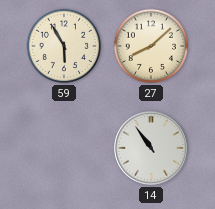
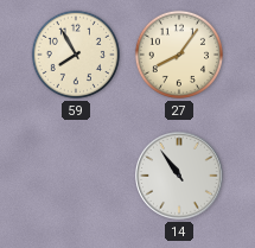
59: 5:55 -> 7:55
27: 8:08 -> 8:06
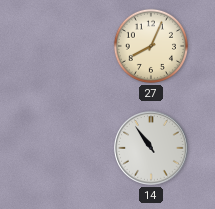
59: 7:55 -> none
27: 8:06 -> 8:04
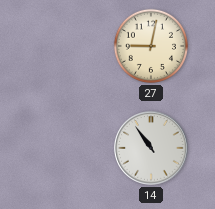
27: 8:04 -> 9:02
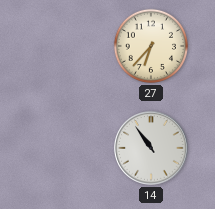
27: 9:02 -> 6:37
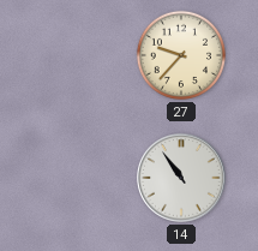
27: 6:37 -> 9:37
